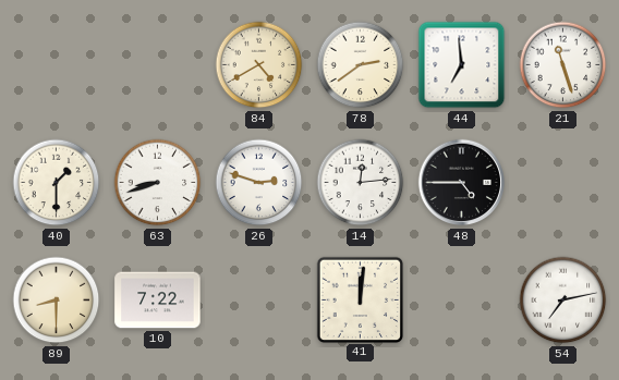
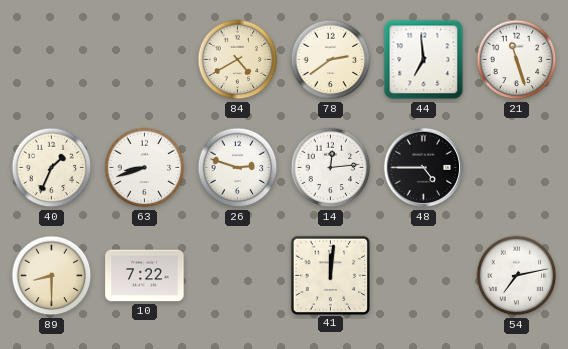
40: 1:30 -> 1:34
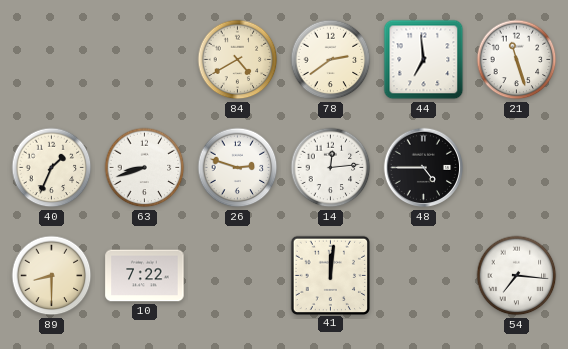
54: 7:13 -> 7:16
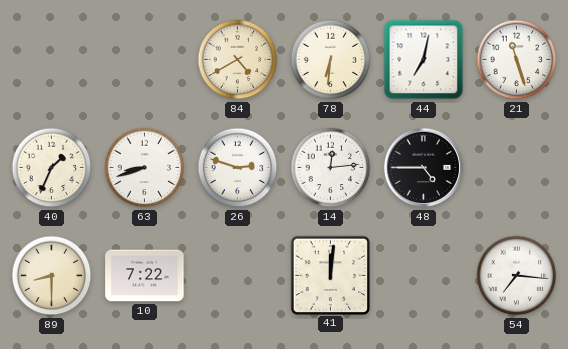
78: 2:39 -> 6:31
44: 6:59 -> 7:02
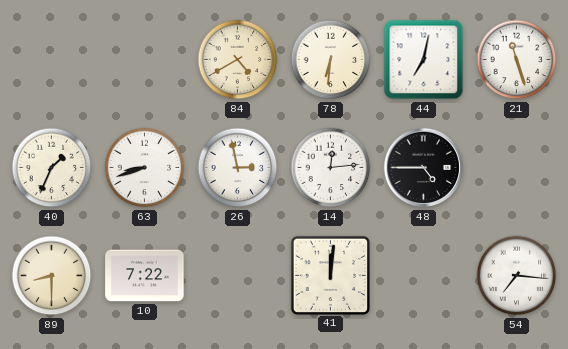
26: 2:48 -> 2:58
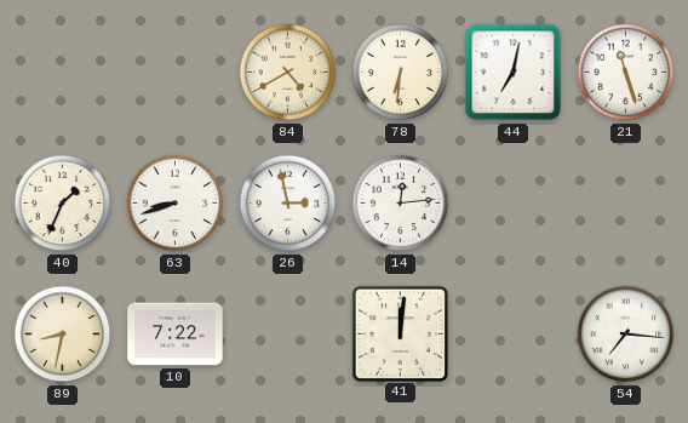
48: 4:45 -> none
89: 8:30 -> 8:32
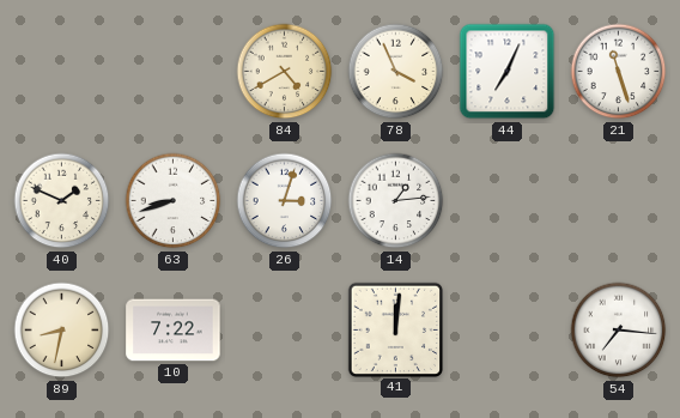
78: 6:31 -> 3:56
44: 7:02 -> 7:04
40: 1:34 -> 1:49
26: 2:58 -> 3:03
14: 12:14 -> 1:14
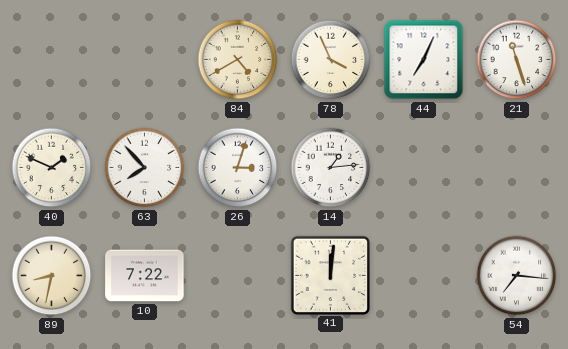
63: 8:42 -> 7:53
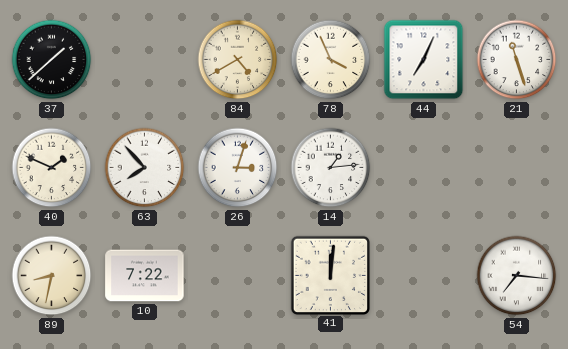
37: none -> 1:38
